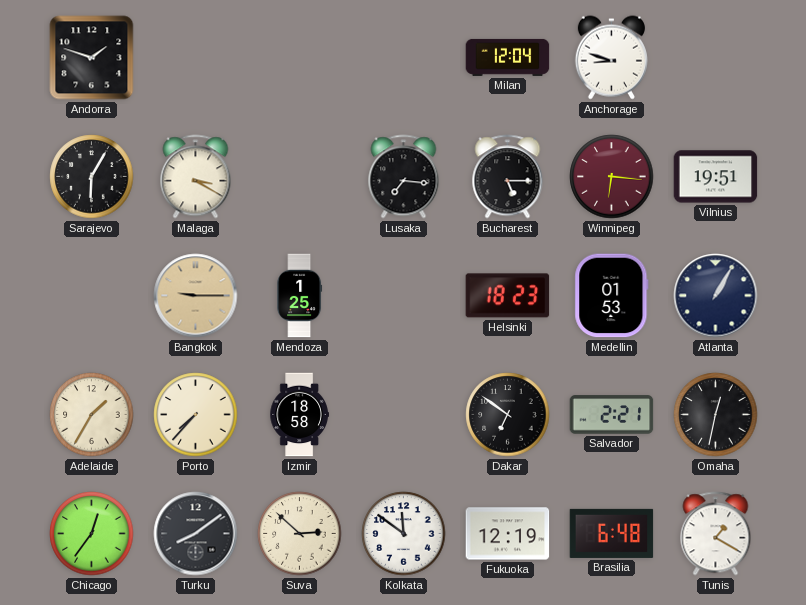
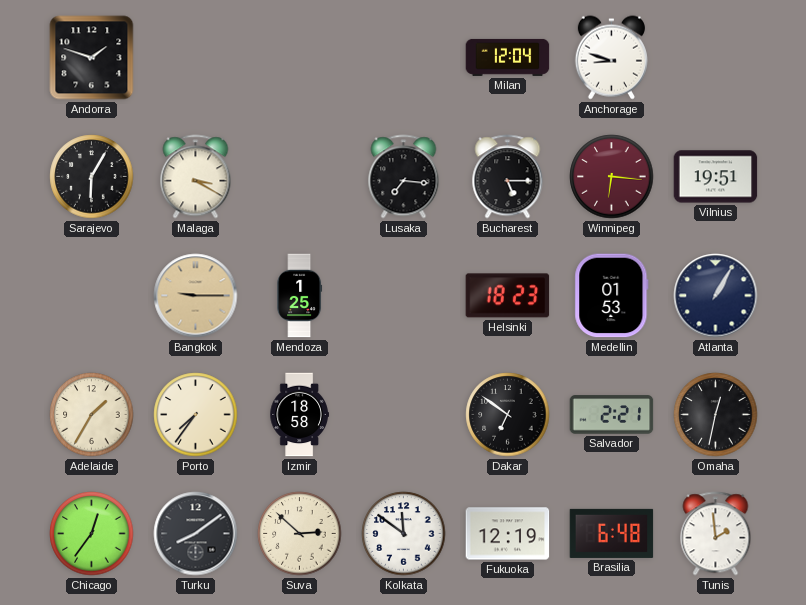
Porto: 7:37 -> 7:36
Tunis: 1:20 -> 1:59
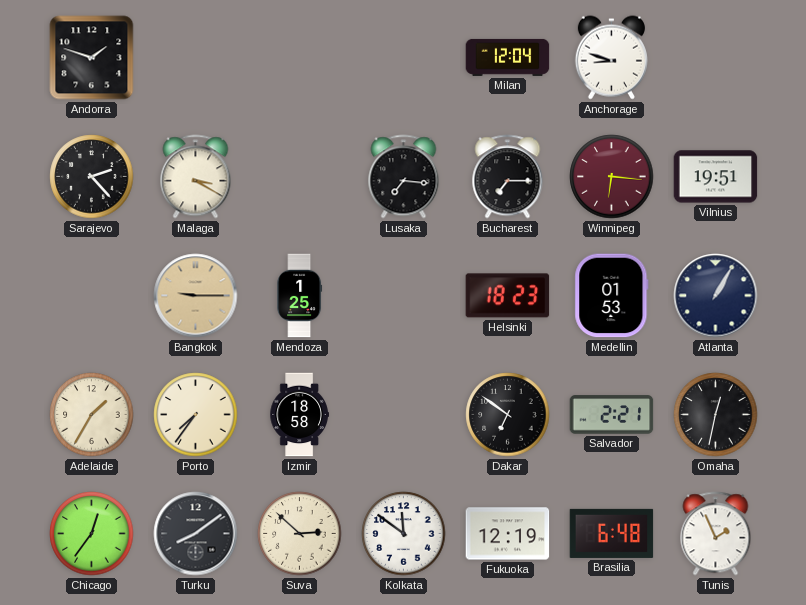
Sarajevo: 6:05 -> 2:23
Bucharest: 5:15 -> 7:15
Tunis: 1:59 -> 1:56
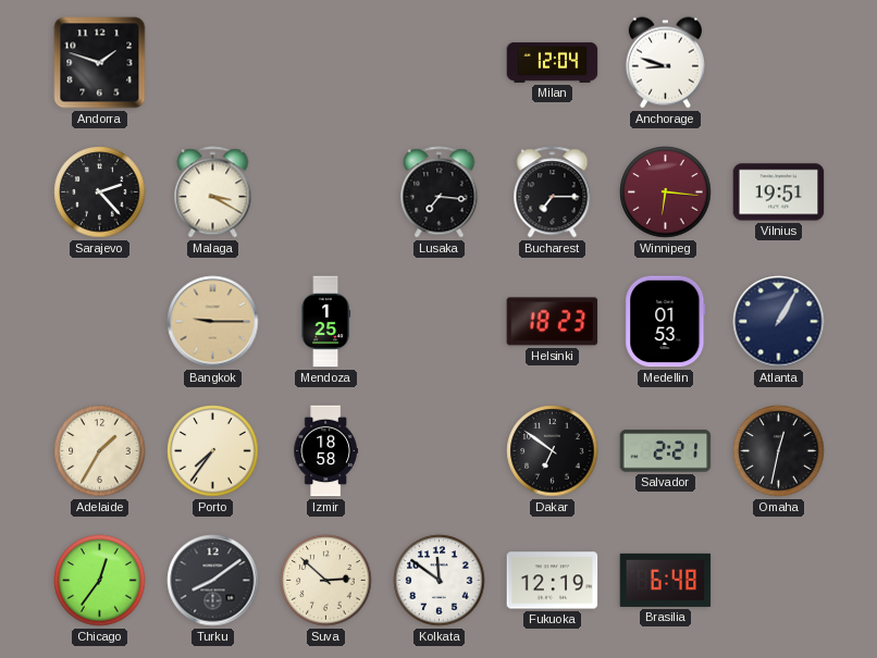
Tunis: 1:56 -> none
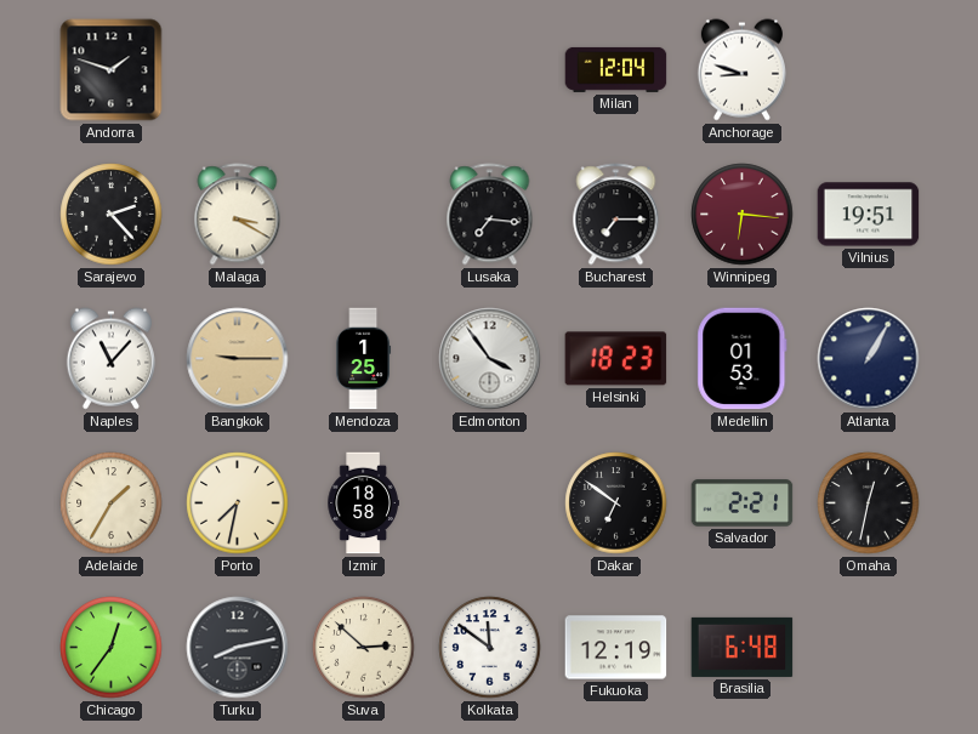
Naples: none -> 11:07
Edmonton: none -> 3:54
Porto: 7:36 -> 7:32
Turku: 8:09 -> 8:13
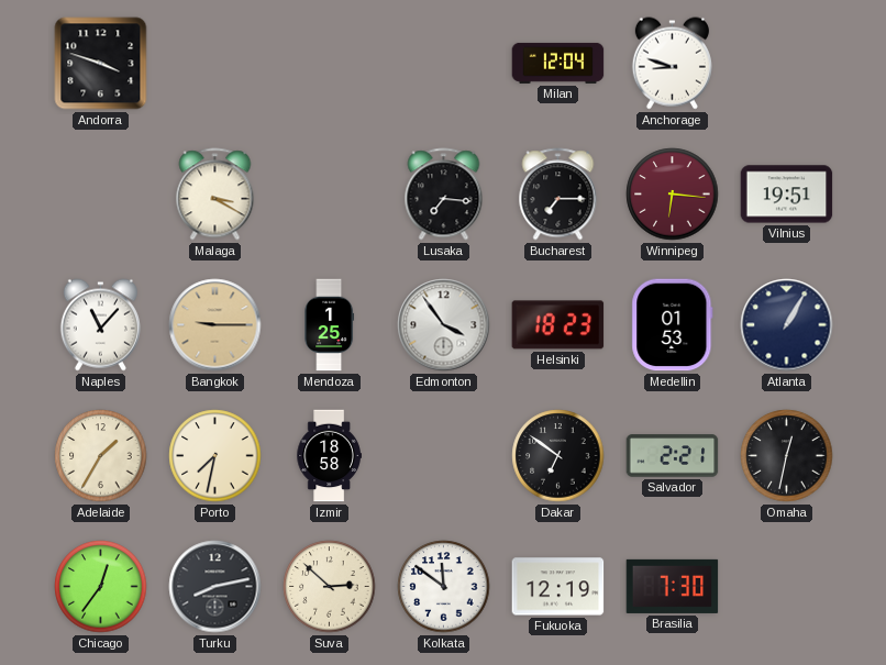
Andorra: 1:48 -> 3:48
Sarajevo: 2:23 -> none
Brasilia: 6:48 -> 7:30
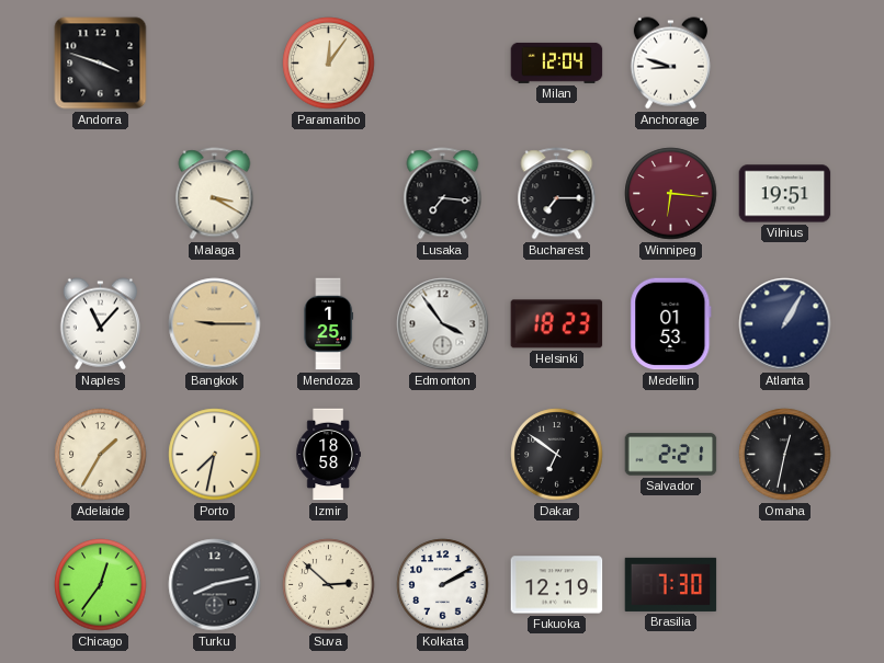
Paramaribo: none -> 12:06
Kolkata: 11:51 -> 2:10
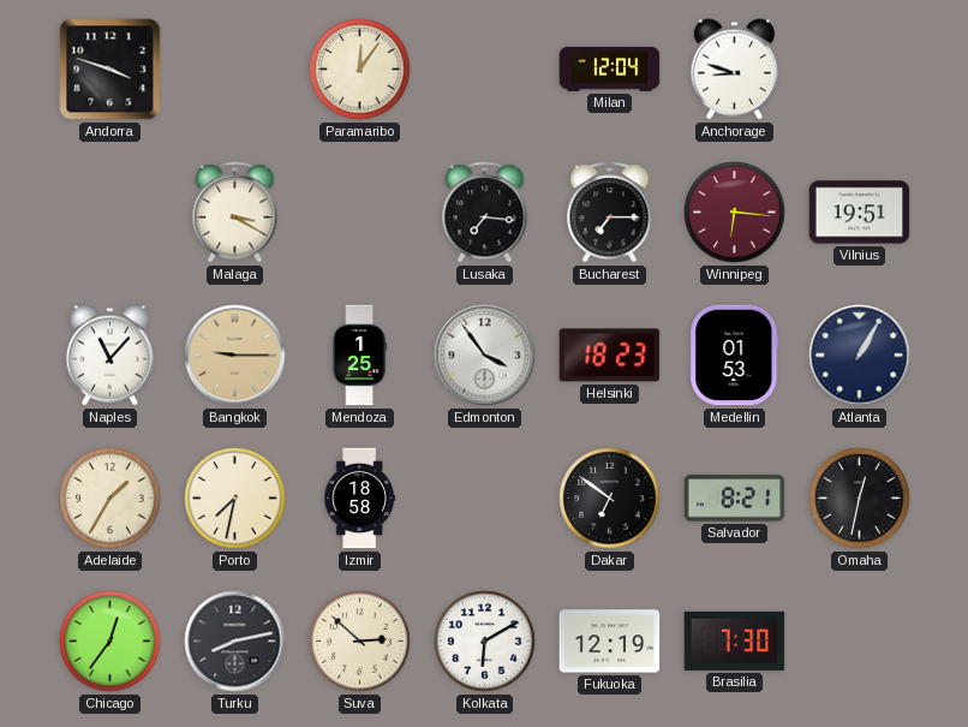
Salvador: 2:21 -> 8:21
Kolkata: 2:10 -> 6:10
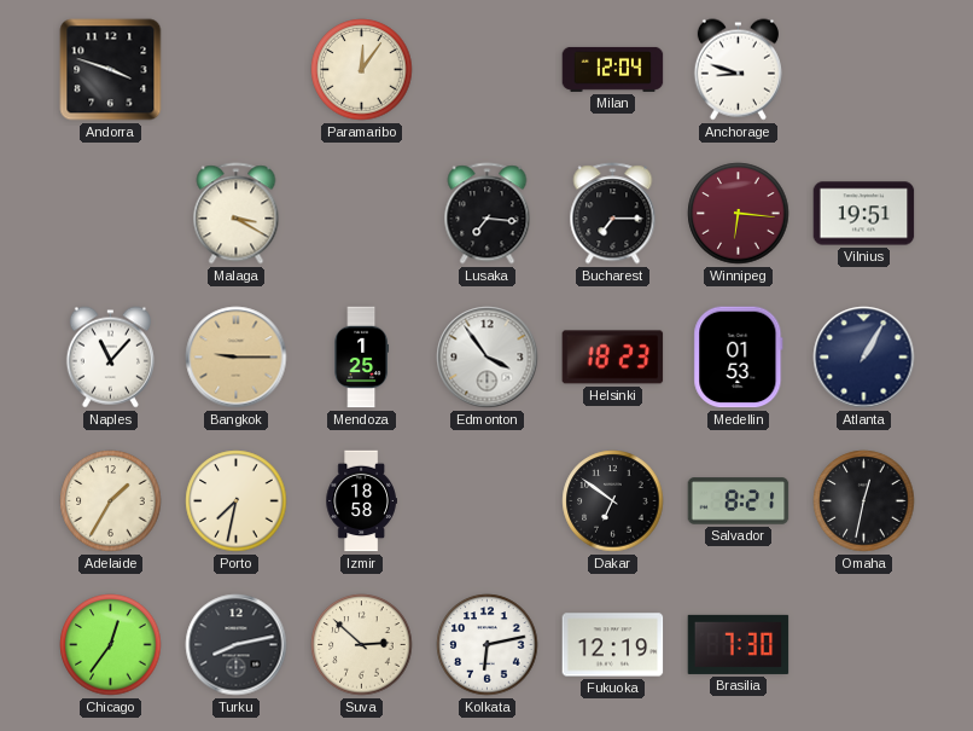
Kolkata: 6:10 -> 6:13
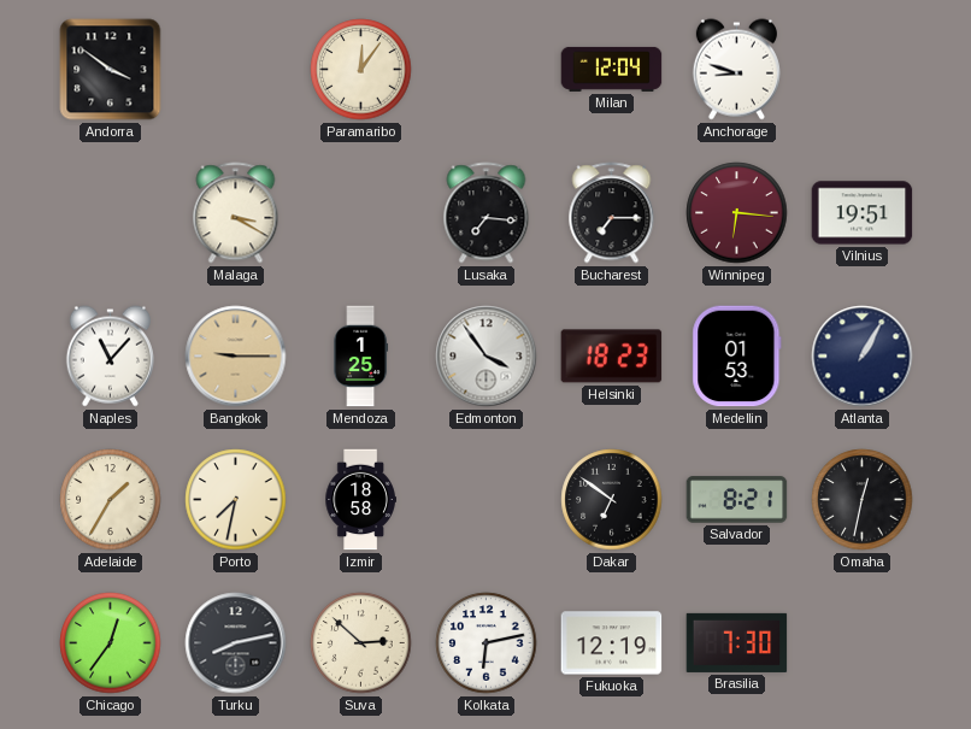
Andorra: 3:48 -> 3:51
